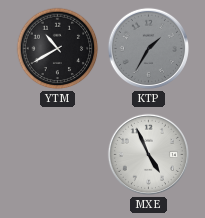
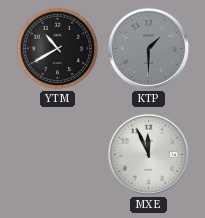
KTP: 1:35 -> 1:30
MXE: 4:56 -> 11:56
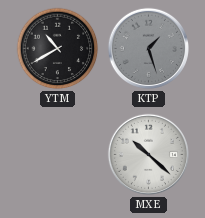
KTP: 1:30 -> 1:27
MXE: 11:56 -> 10:22
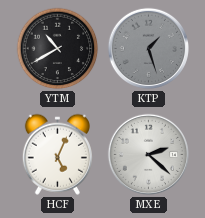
HCF: none -> 5:04
MXE: 10:22 -> 2:22
